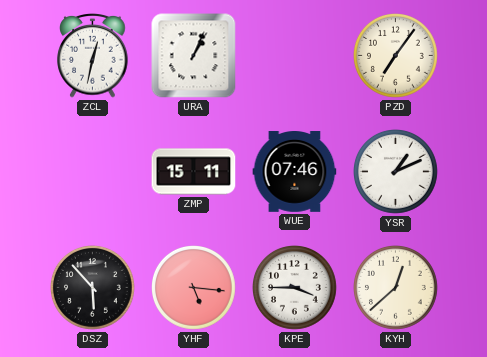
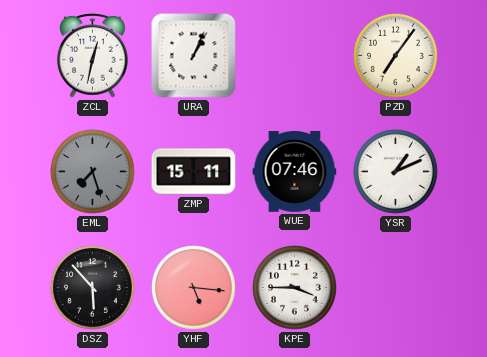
EML: none -> 7:27
KYH: 12:38 -> none
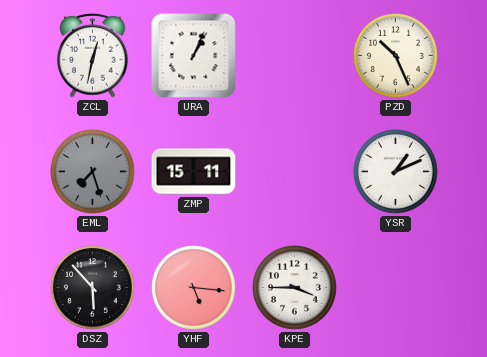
PZD: 7:06 -> 10:26
WUE: 07:46 -> none
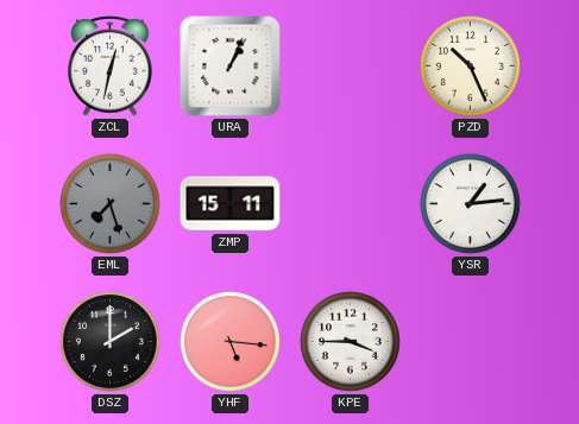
YSR: 1:11 -> 1:14
DSZ: 5:53 -> 2:00
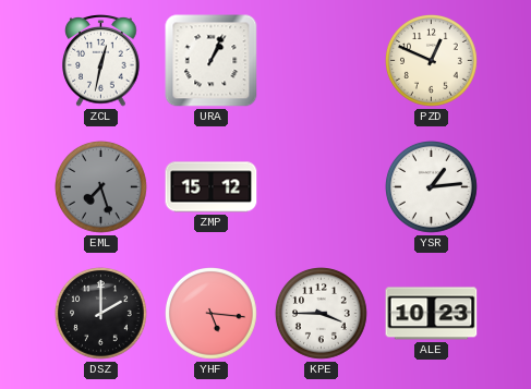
PZD: 10:26 -> 12:49
ZMP: 15:11 -> 15:12
ALE: none -> 10:23
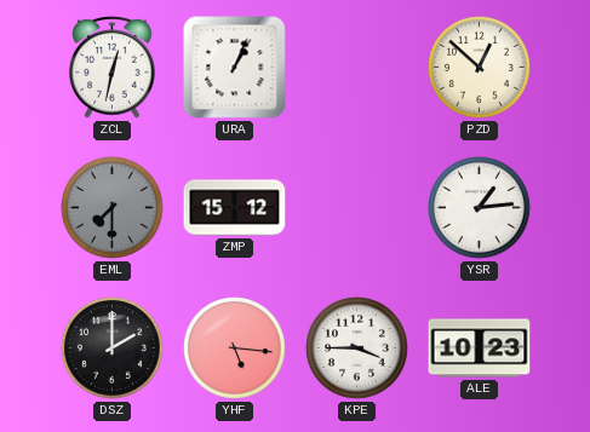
PZD: 12:49 -> 12:52
EML: 7:27 -> 7:30
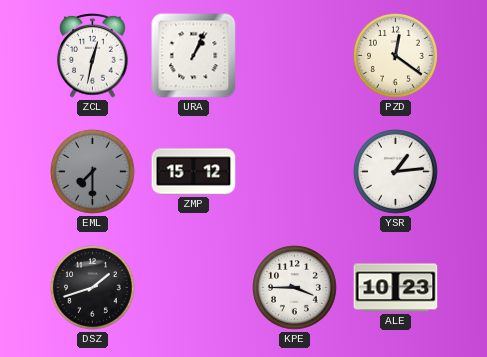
PZD: 12:52 -> 12:21
DSZ: 2:00 -> 1:42
YHF: 5:16 -> none
